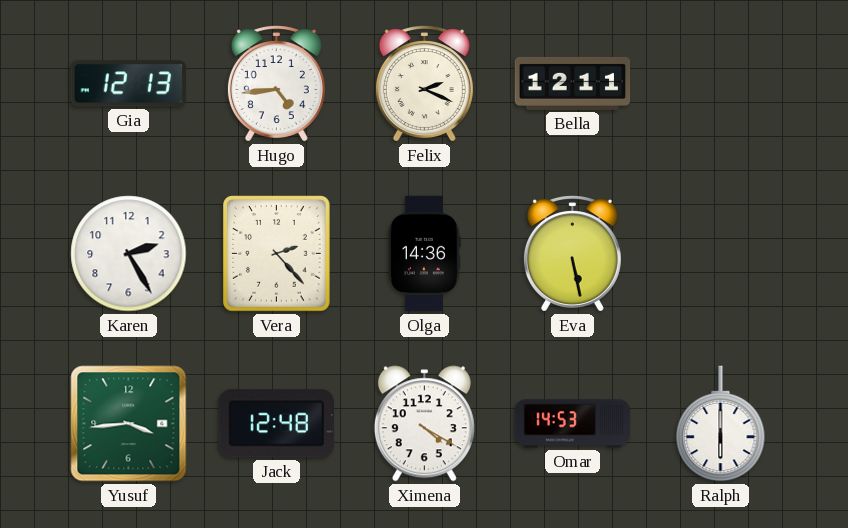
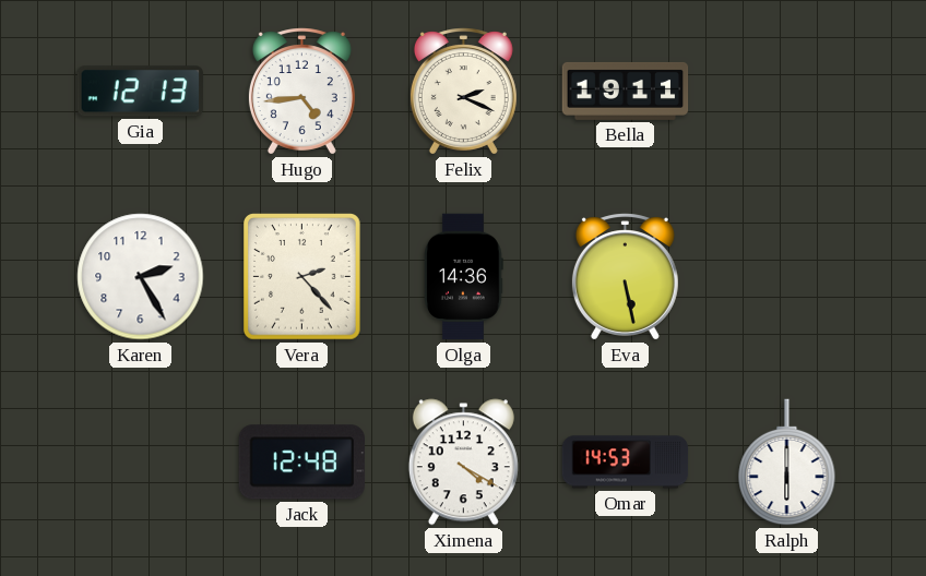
Bella: 12:11 -> 19:11
Yusuf: 3:44 -> none
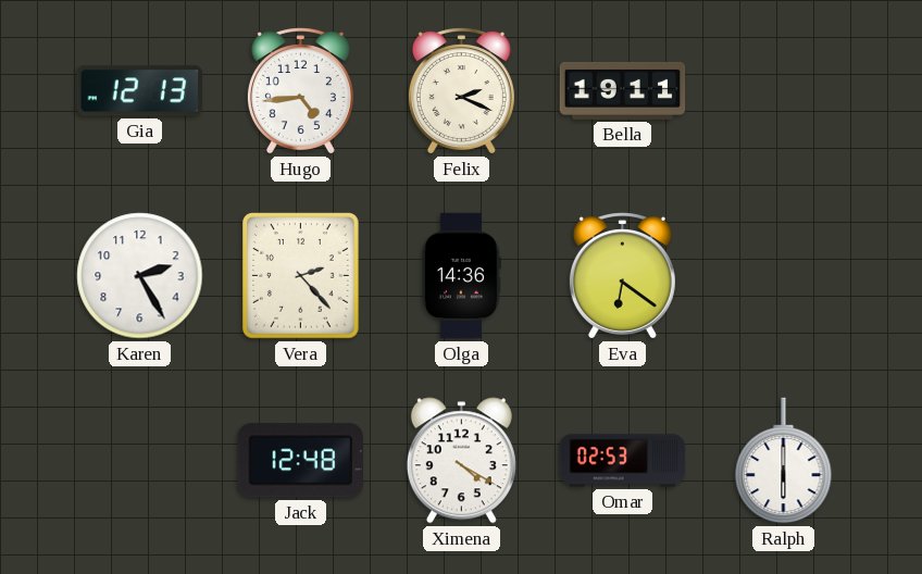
Eva: 5:28 -> 6:21
Omar: 14:53 -> 02:53
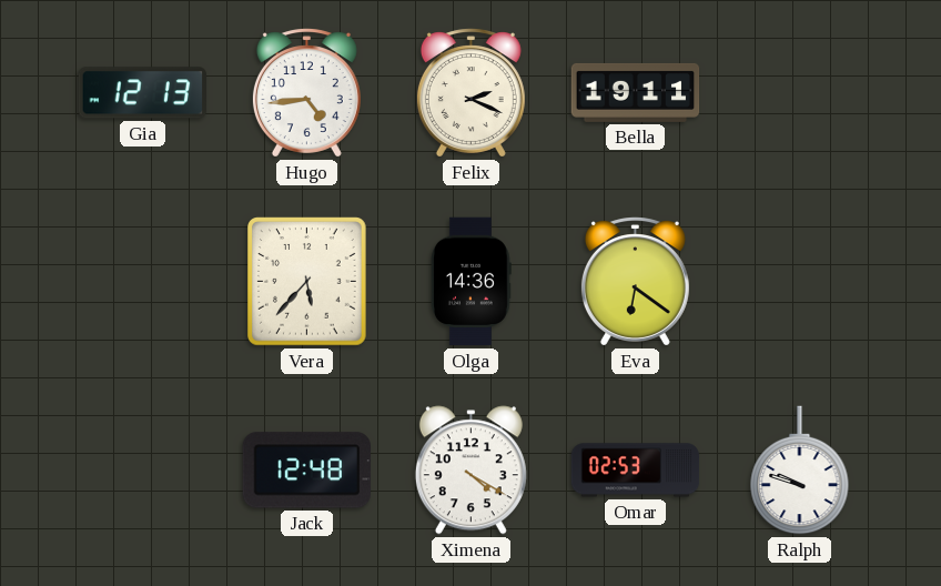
Karen: 2:25 -> none
Vera: 2:23 -> 5:37
Ralph: 6:00 -> 9:48
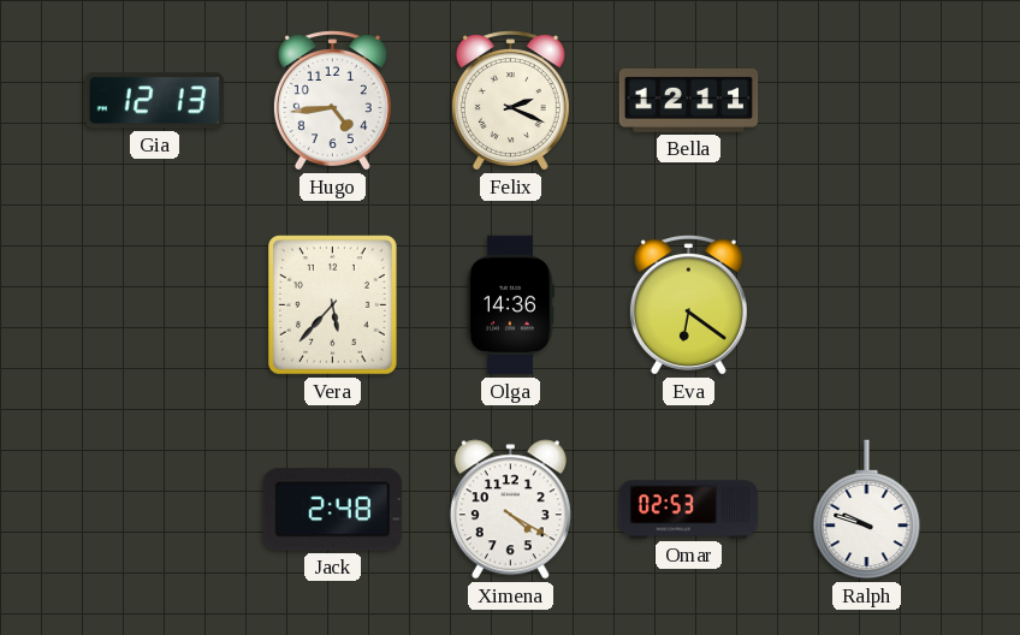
Bella: 19:11 -> 12:11
Jack: 12:48 -> 2:48
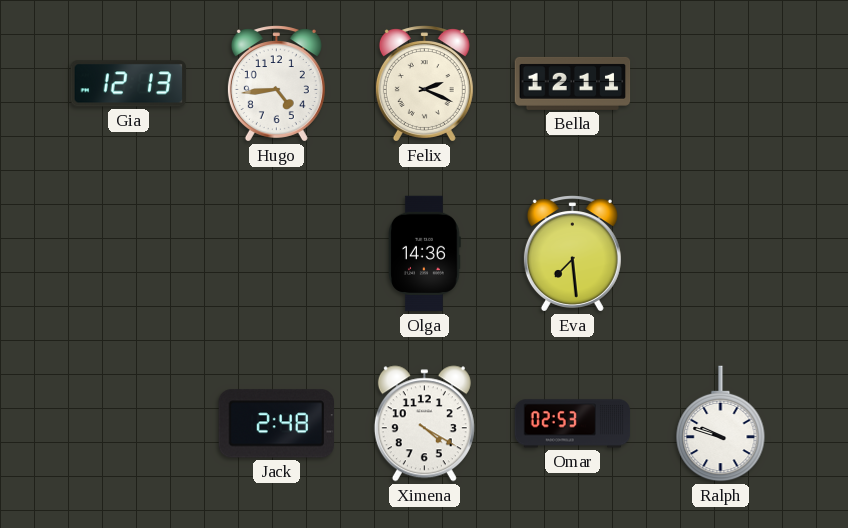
Vera: 5:37 -> none
Eva: 6:21 -> 7:29
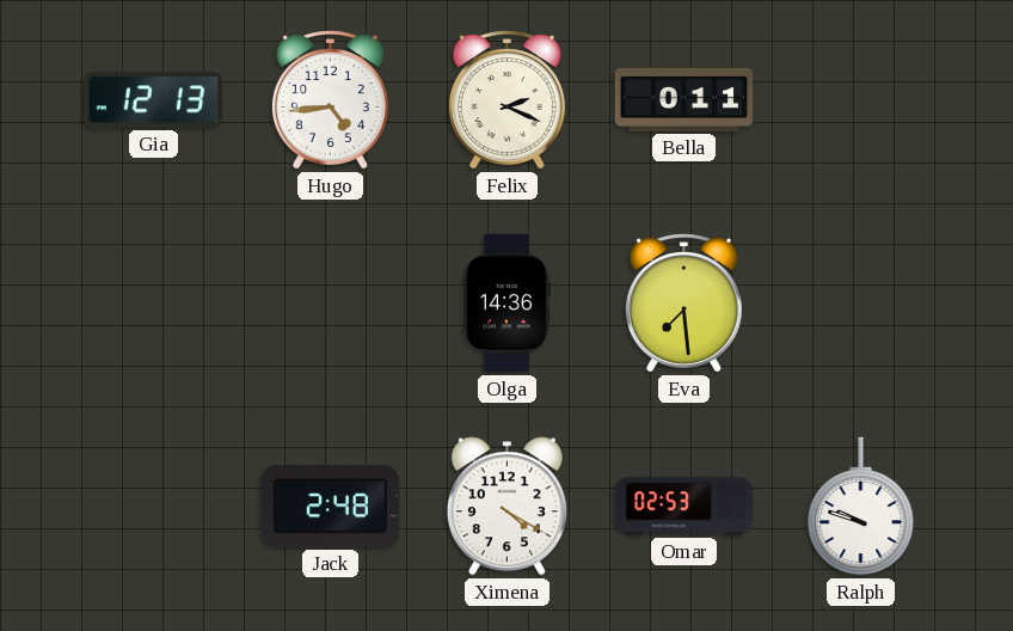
Bella: 12:11 -> 0:11
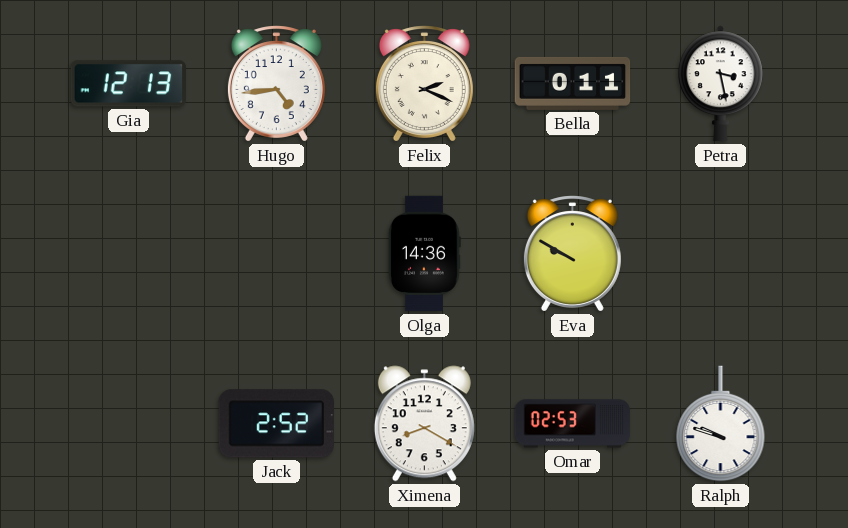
Petra: none -> 3:28
Eva: 7:29 -> 9:50
Jack: 2:48 -> 2:52
Ximena: 4:20 -> 8:20
